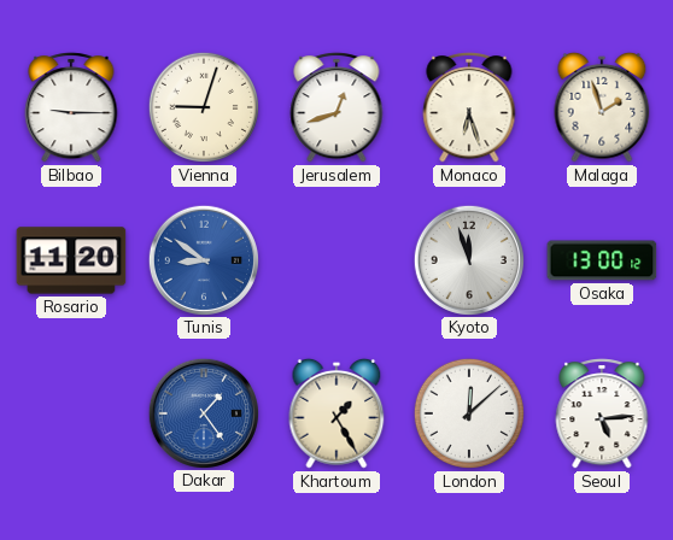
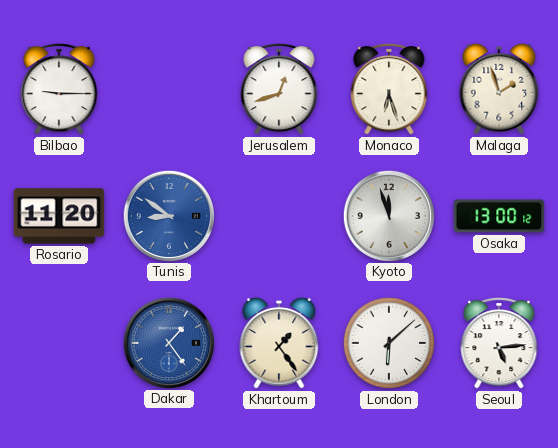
Vienna: 9:03 -> none
Khartoum: 1:25 -> 1:24
London: 12:08 -> 6:08
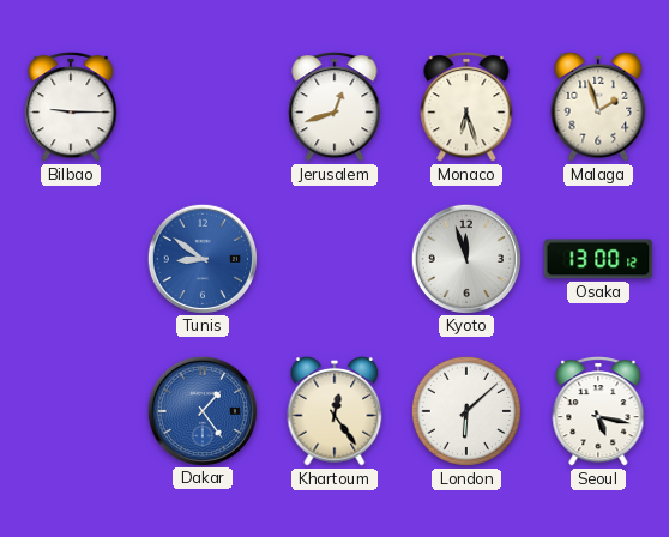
Rosario: 11:20 -> none
Khartoum: 1:24 -> 12:24
Seoul: 5:14 -> 5:17
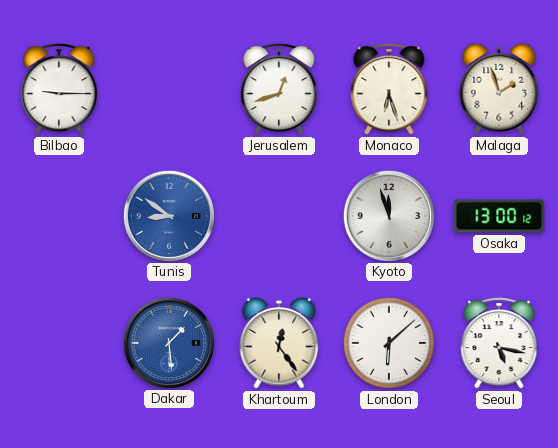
Dakar: 1:24 -> 1:29
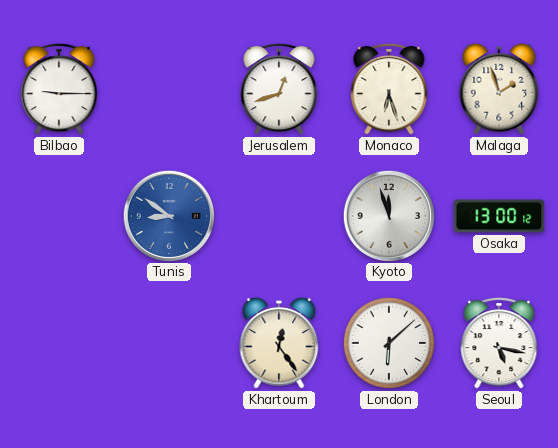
Dakar: 1:29 -> none
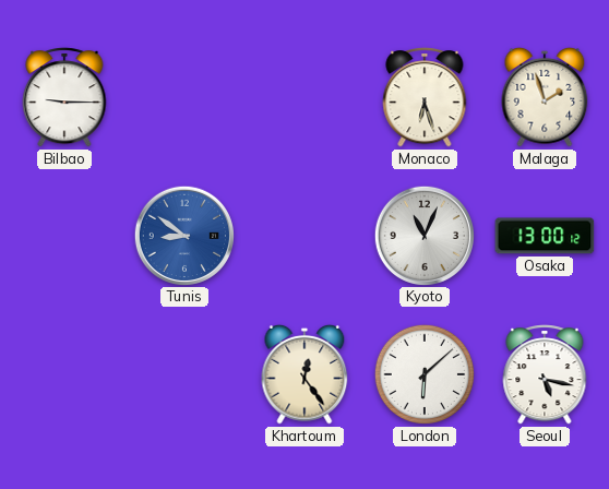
Jerusalem: 12:42 -> none
Kyoto: 11:57 -> 11:04
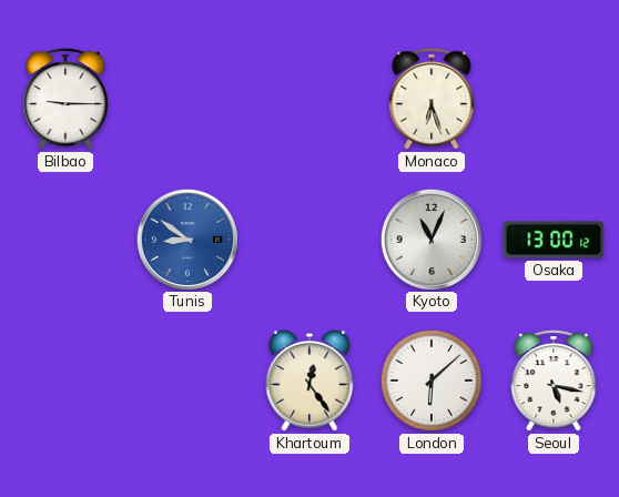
Malaga: 1:57 -> none
